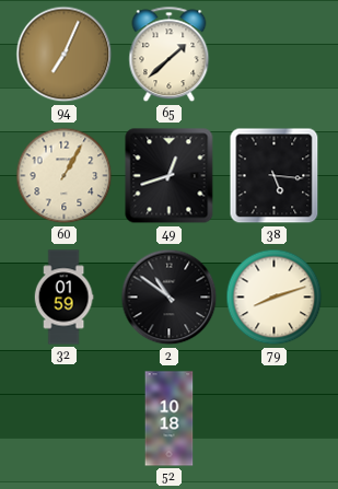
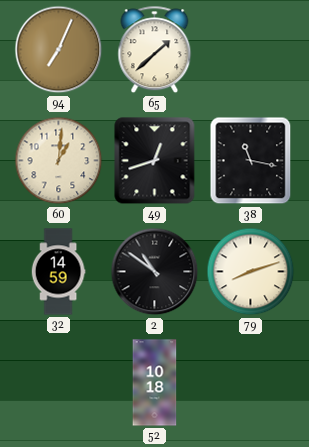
60: 1:05 -> 1:01
38: 5:16 -> 11:17
32: 01:59 -> 14:59
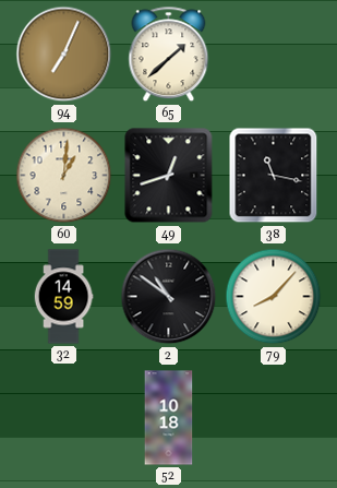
79: 8:12 -> 8:07
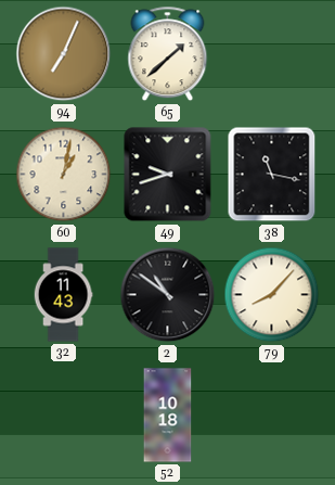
60: 1:01 -> 1:02
49: 12:42 -> 9:42
32: 14:59 -> 11:43
